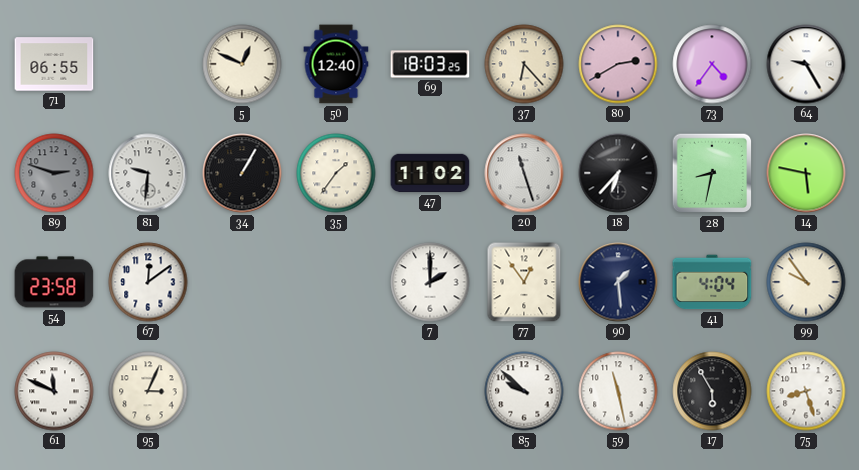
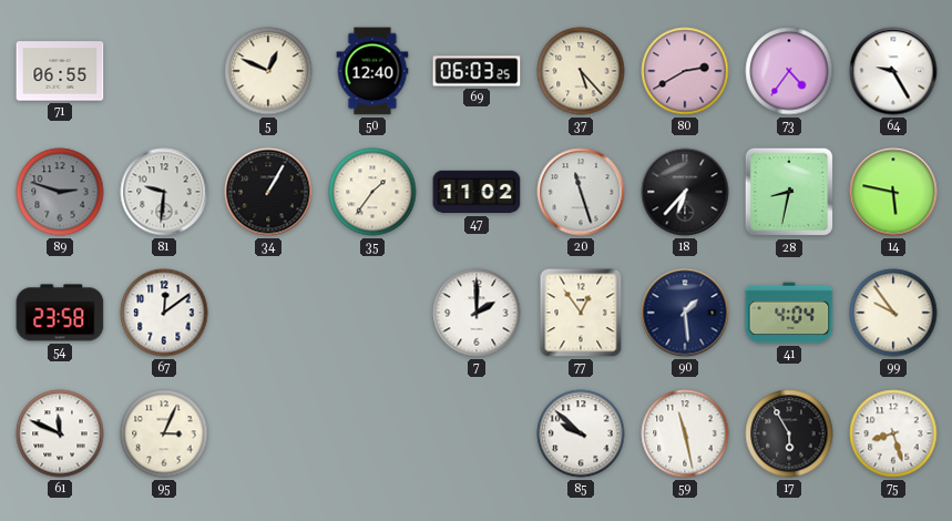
69: 18:03 -> 06:03
37: 6:23 -> 5:23
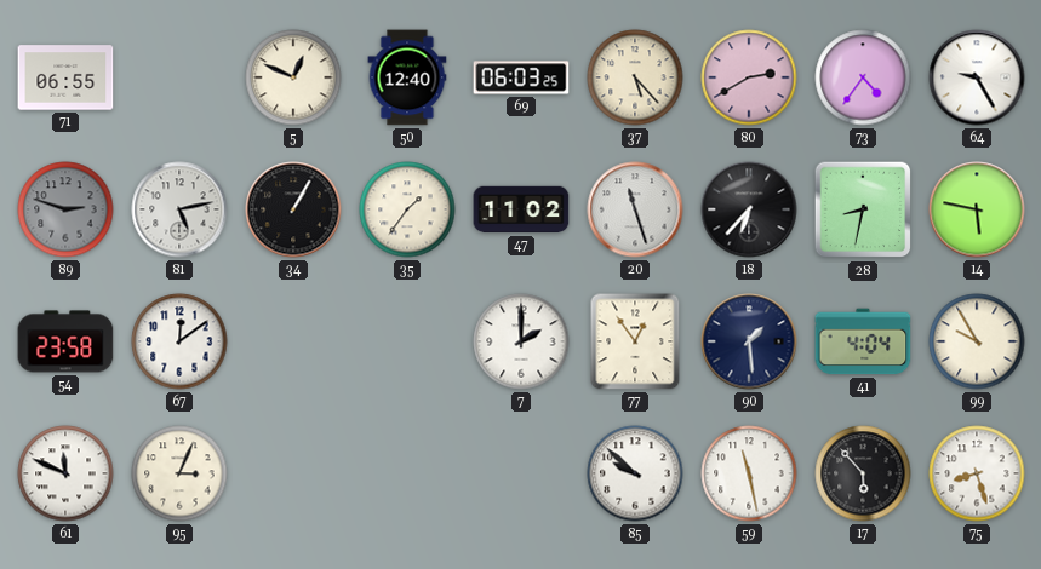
81: 9:31 -> 5:13
99: 9:54 -> 9:55
17: 5:55 -> 5:53
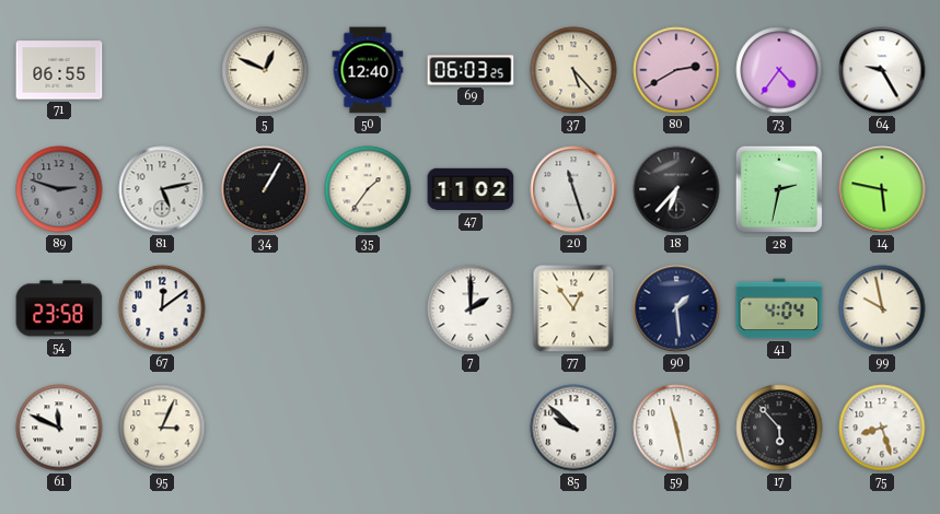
28: 8:32 -> 2:32
99: 9:55 -> 9:58
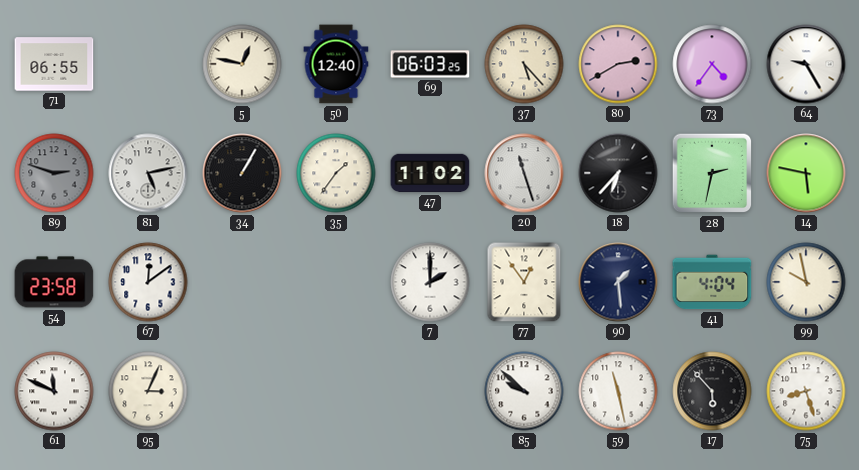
5: 12:49 -> 12:47
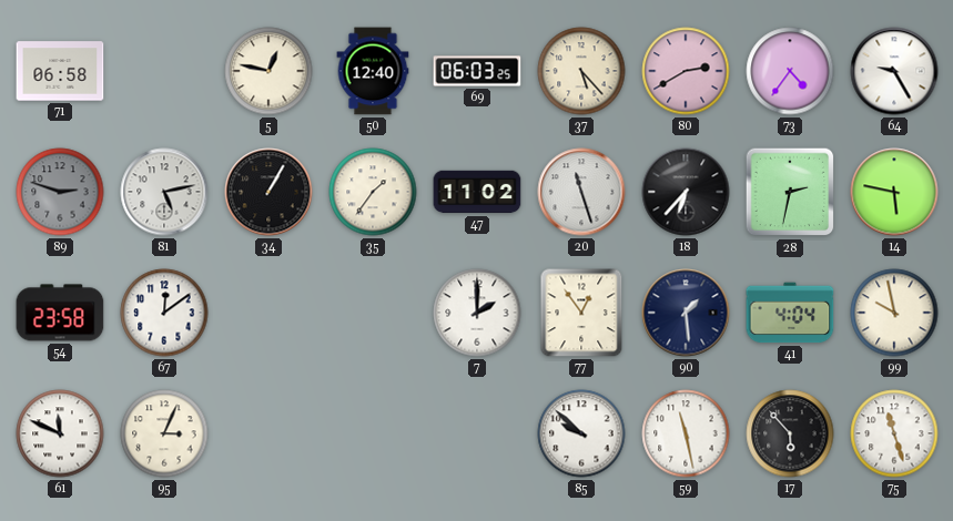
71: 06:55 -> 06:58
75: 8:27 -> 11:27
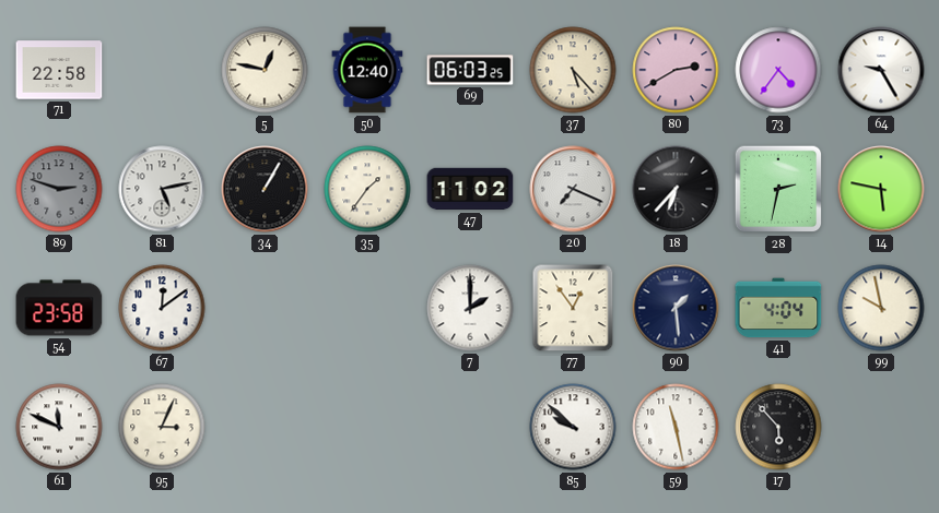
71: 06:58 -> 22:58
20: 11:27 -> 7:19
75: 11:27 -> none
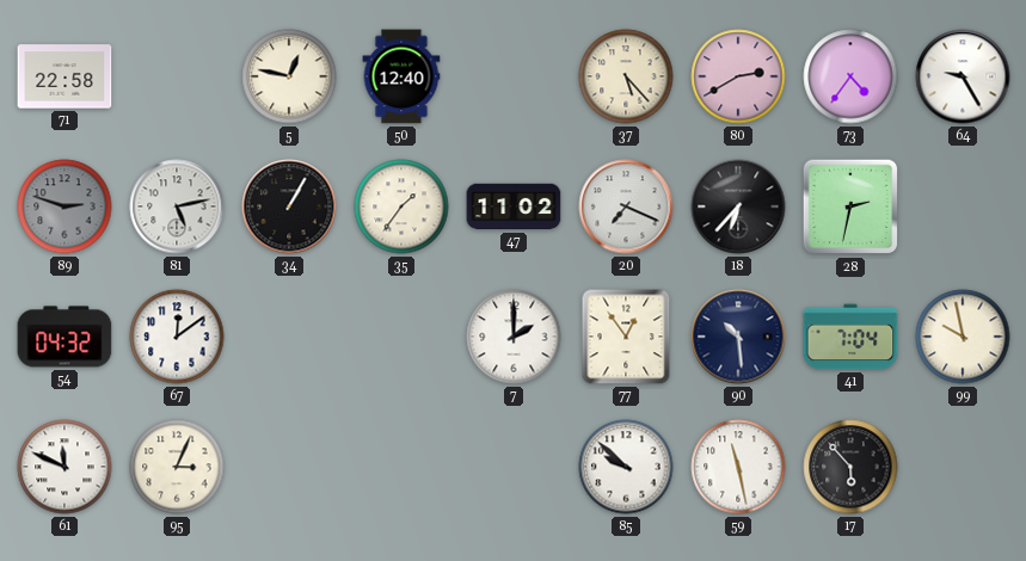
69: 06:03 -> none
14: 5:47 -> none
54: 23:58 -> 04:32
90: 1:29 -> 10:29
41: 4:04 -> 7:04
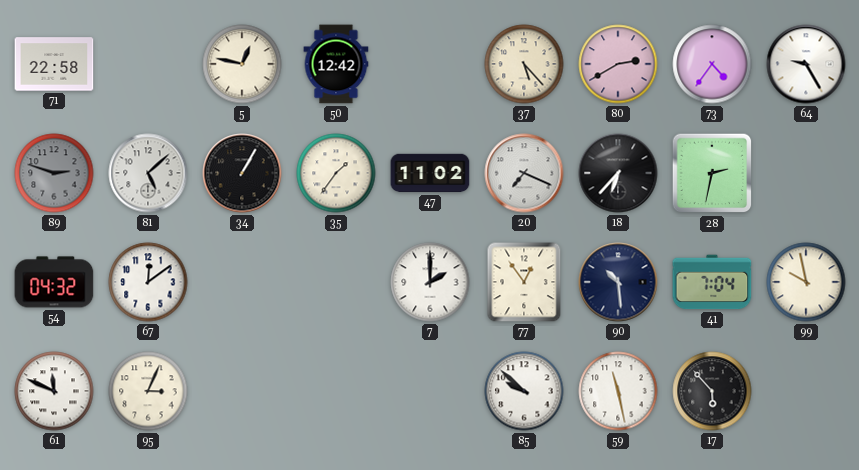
50: 12:40 -> 12:42
81: 5:13 -> 5:08
